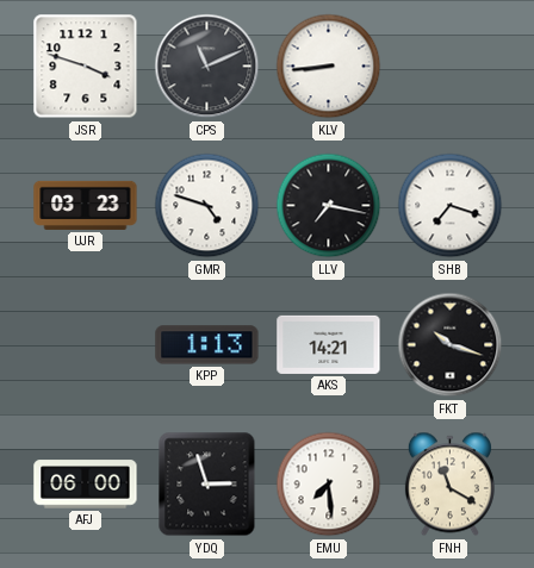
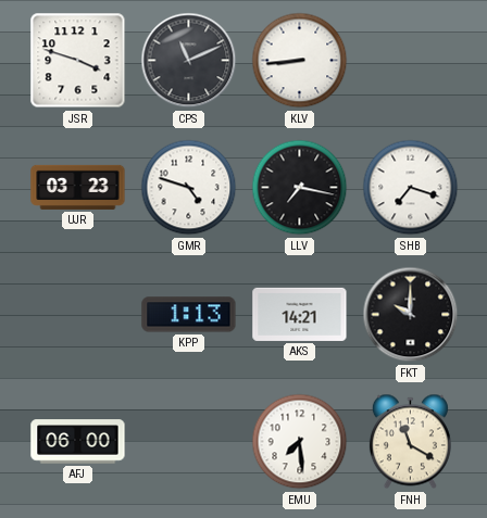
FKT: 10:18 -> 10:00
YDQ: 2:57 -> none
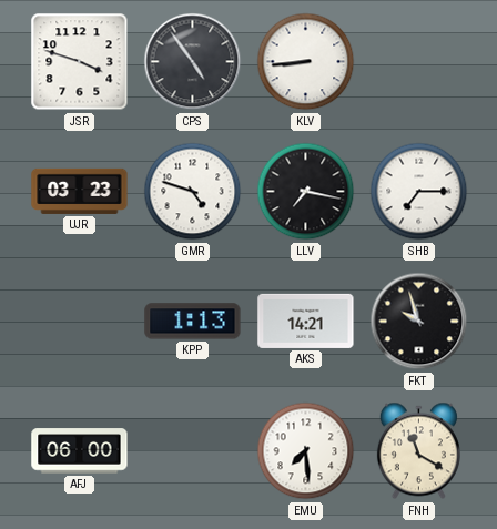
CPS: 11:11 -> 4:54
SHB: 7:18 -> 7:15
FKT: 10:00 -> 9:57
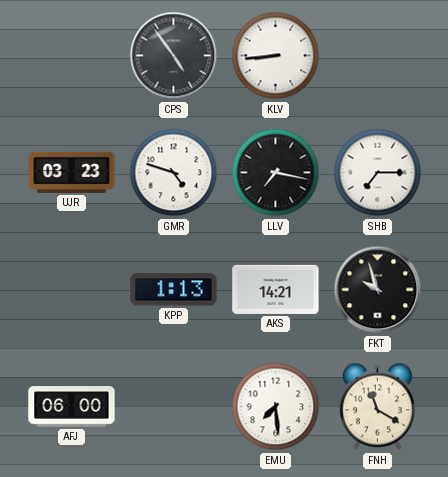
JSR: 3:48 -> none
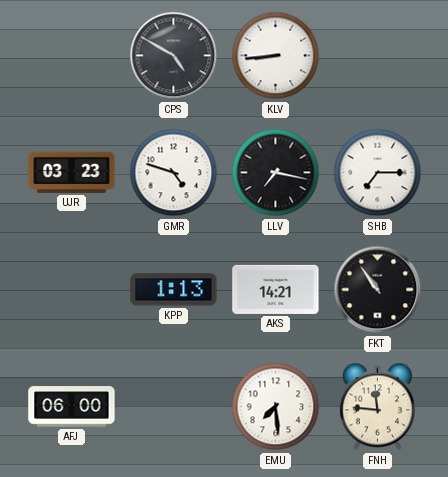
CPS: 4:54 -> 4:50
FKT: 9:57 -> 10:54
FNH: 11:20 -> 11:46
